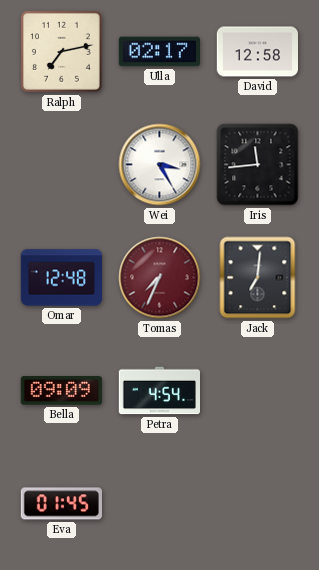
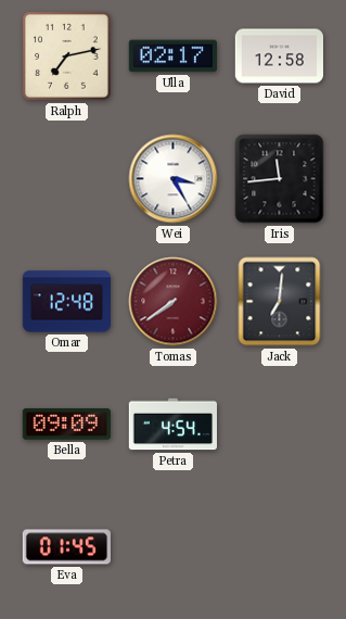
Tomas: 7:34 -> 7:39
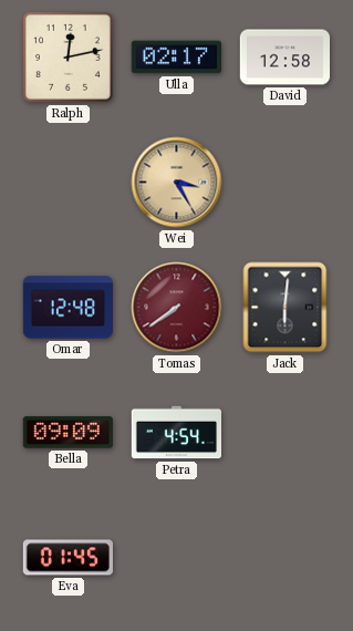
Ralph: 7:13 -> 12:13
Wei dial: white -> champagne
Iris: 11:44 -> none
Jack: 7:01 -> 6:01
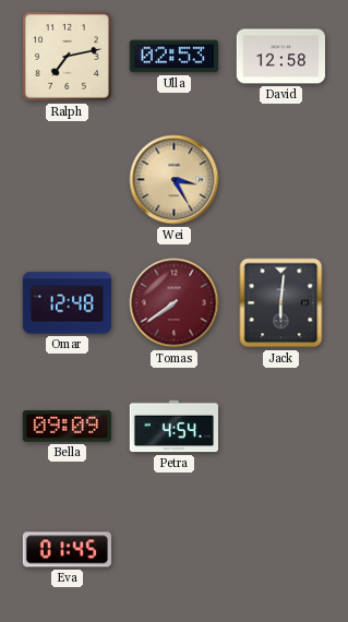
Ralph: 12:13 -> 7:13
Ulla: 02:17 -> 02:53
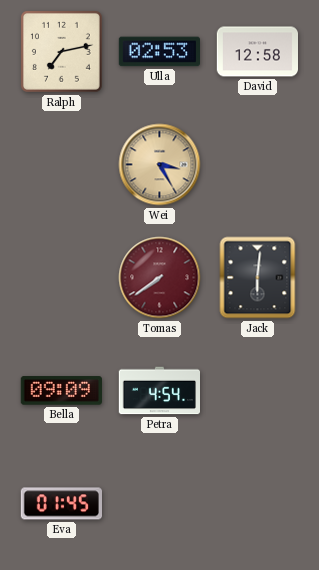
Omar: 12:48 -> none
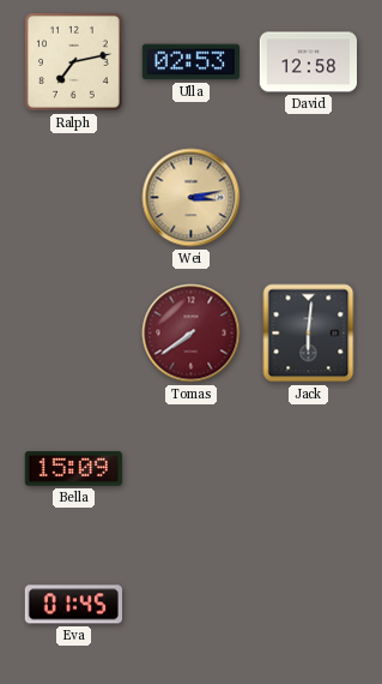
Wei: 3:25 -> 3:13
Bella: 09:09 -> 15:09
Petra: 4:54 -> none
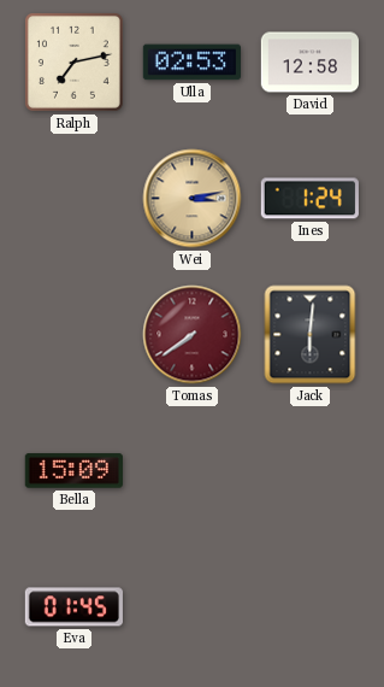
Ines: none -> 1:24
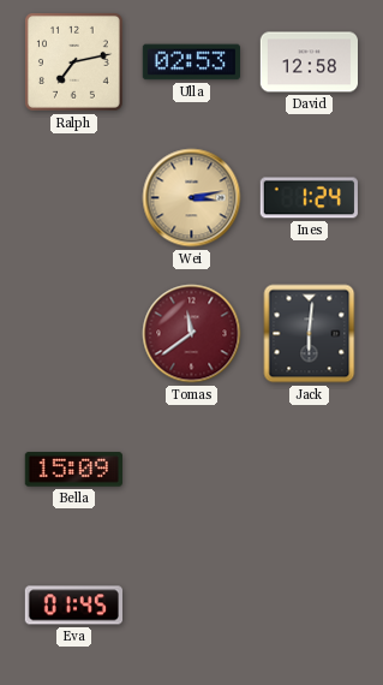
Tomas: 7:39 -> 11:39
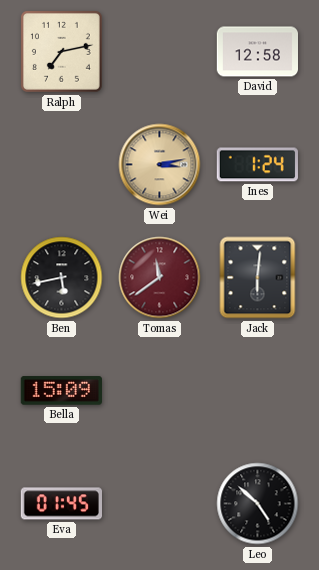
Ulla: 02:53 -> none
Ben: none -> 5:43
Leo: none -> 4:52
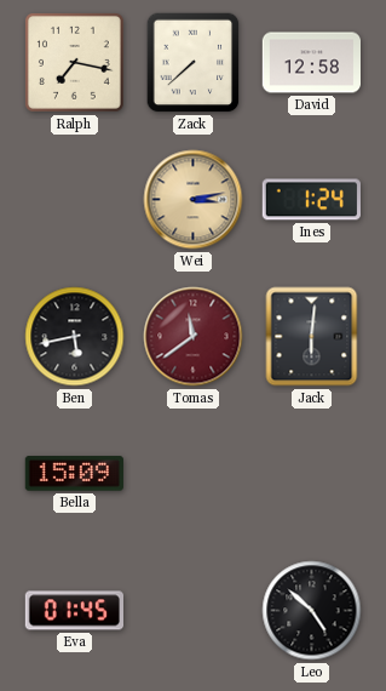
Ralph: 7:13 -> 7:17
Zack: none -> 7:38
